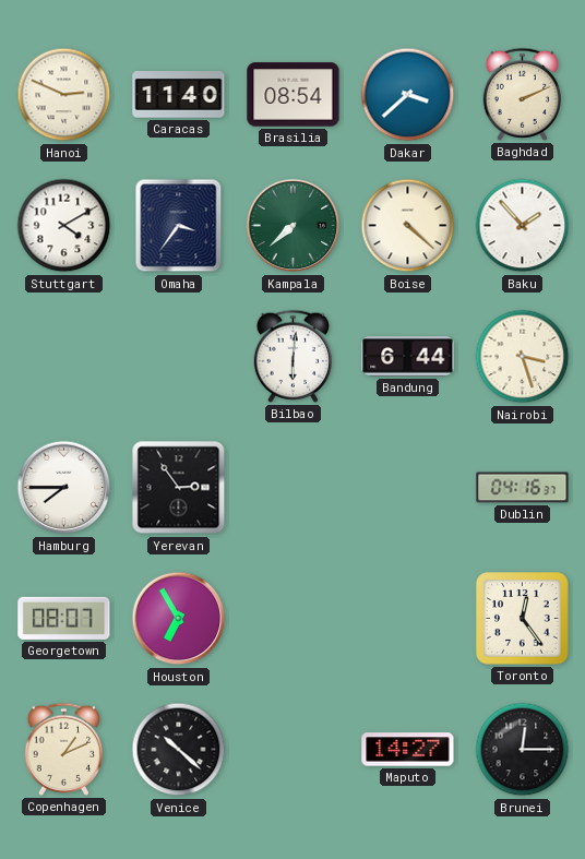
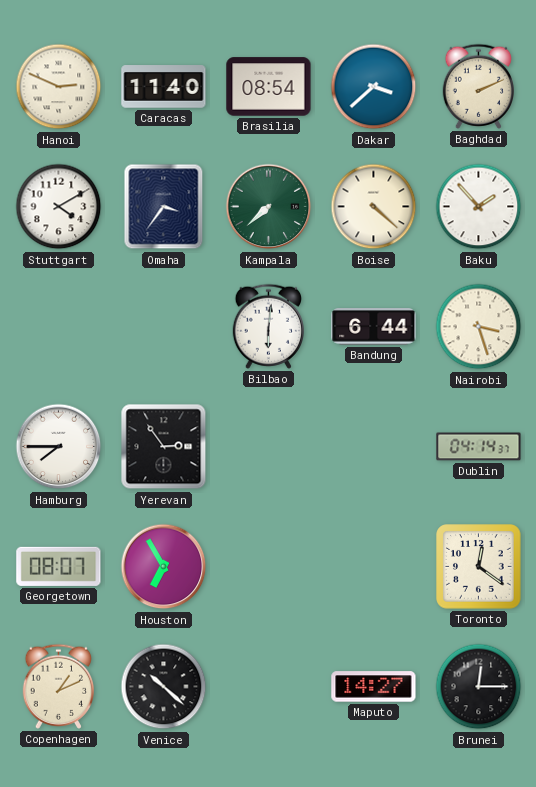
Dublin: 04:16 -> 04:14
Toronto: 12:24 -> 12:21
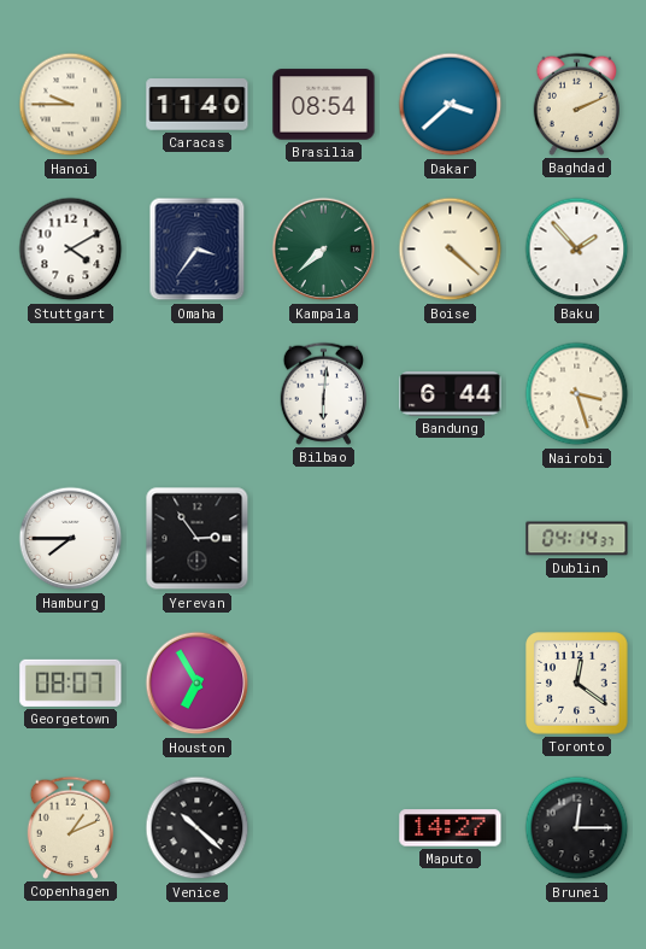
Hanoi: 2:49 -> 9:45
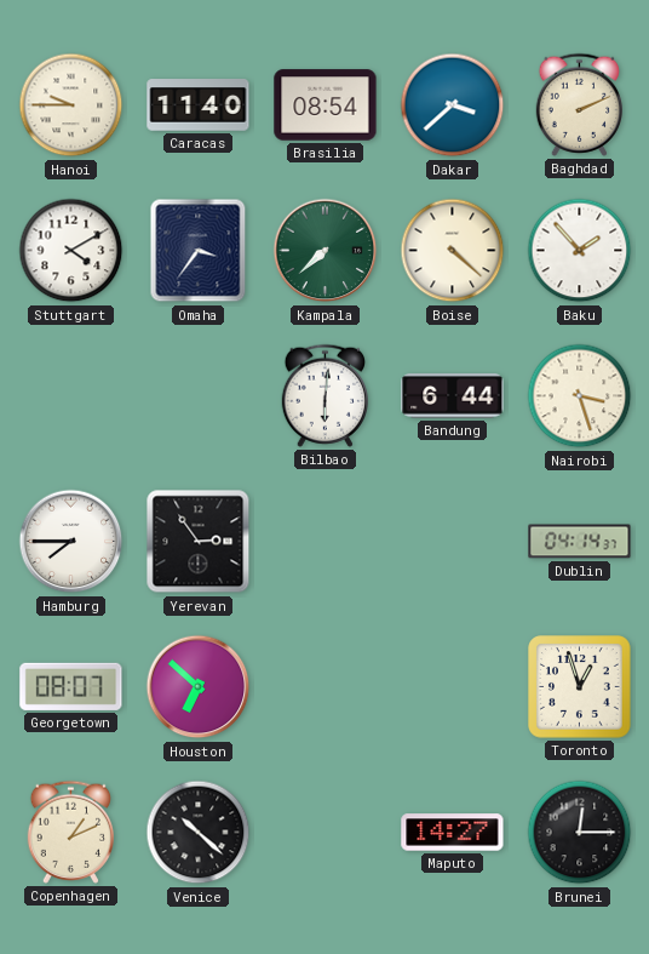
Houston: 6:55 -> 6:52
Toronto: 12:21 -> 12:57
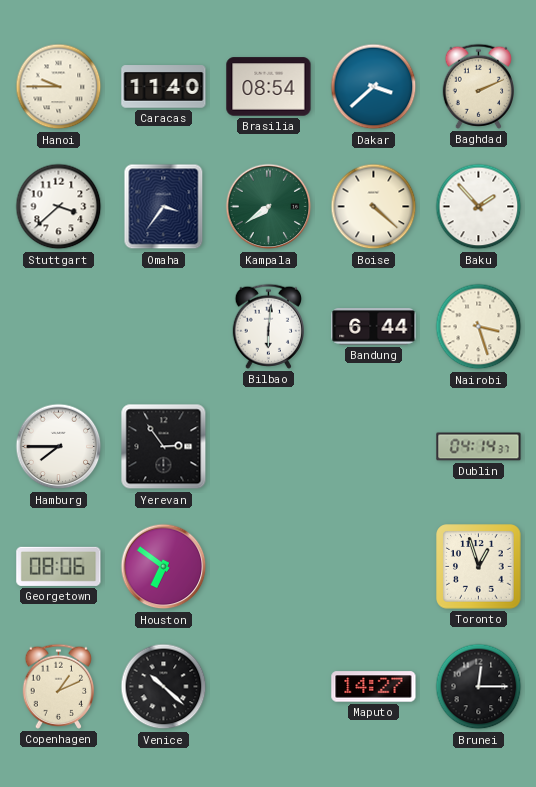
Stuttgart: 4:10 -> 3:38
Kampala: 7:38 -> 7:39
Georgetown: 08:07 -> 08:06
Houston: 6:52 -> 6:51
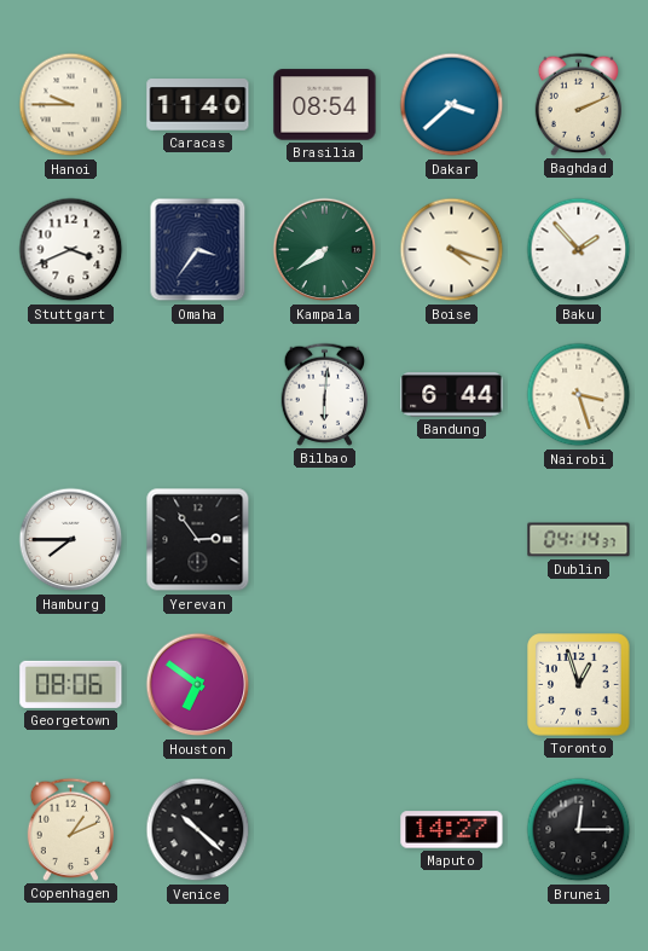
Stuttgart: 3:38 -> 3:41
Boise: 4:22 -> 4:18
